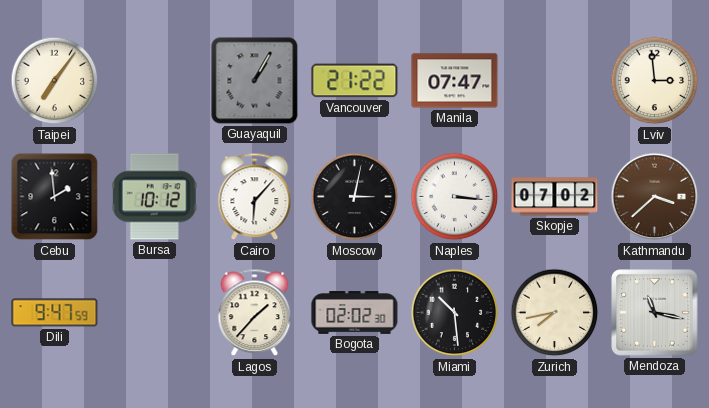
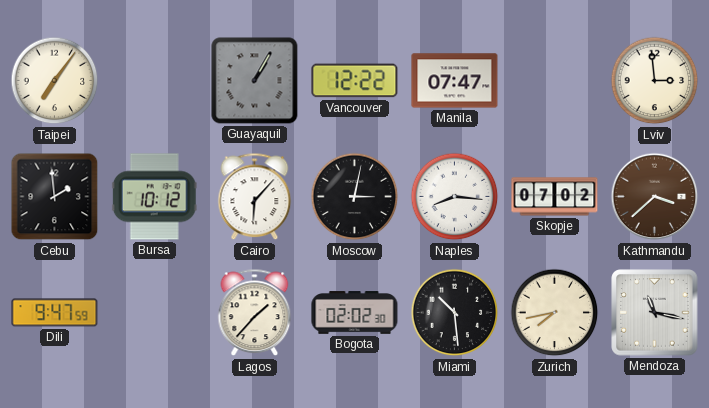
Vancouver: 21:22 -> 12:22
Naples: 3:16 -> 8:16
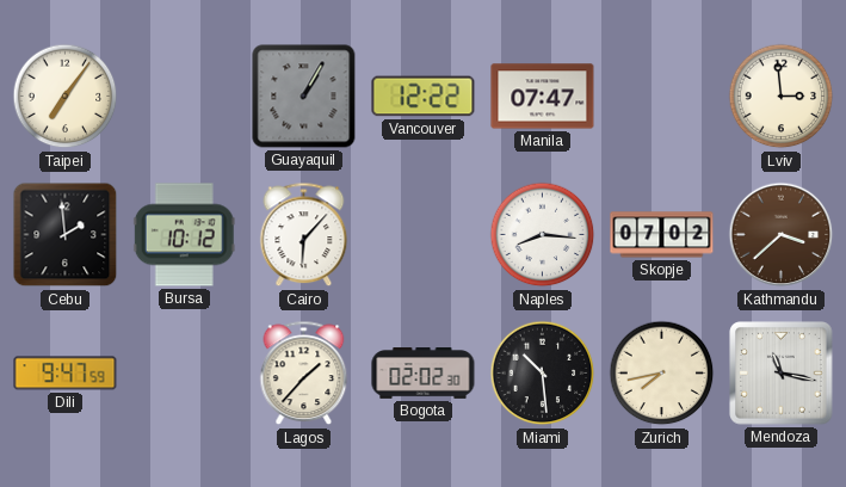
Moscow: 3:02 -> none
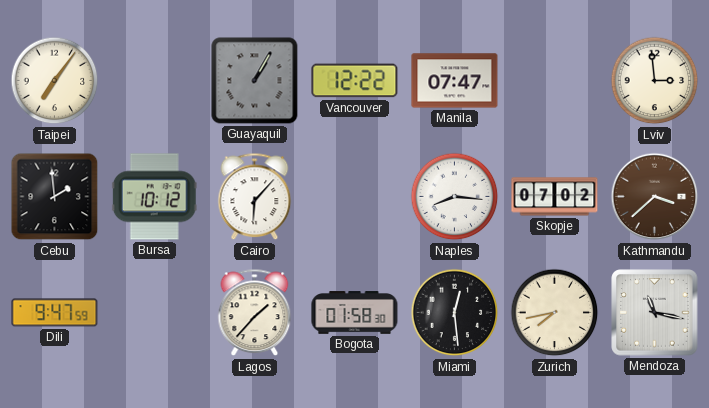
Bogota: 02:02 -> 01:58
Miami: 10:29 -> 12:29
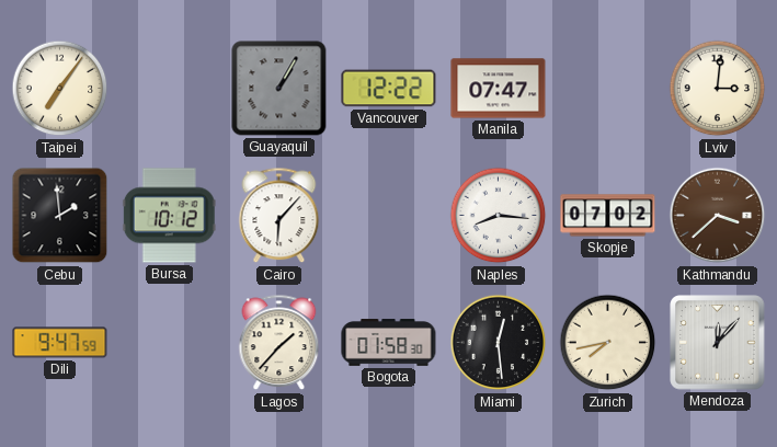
Lviv: 2:59 -> 3:01
Mendoza: 11:17 -> 12:07
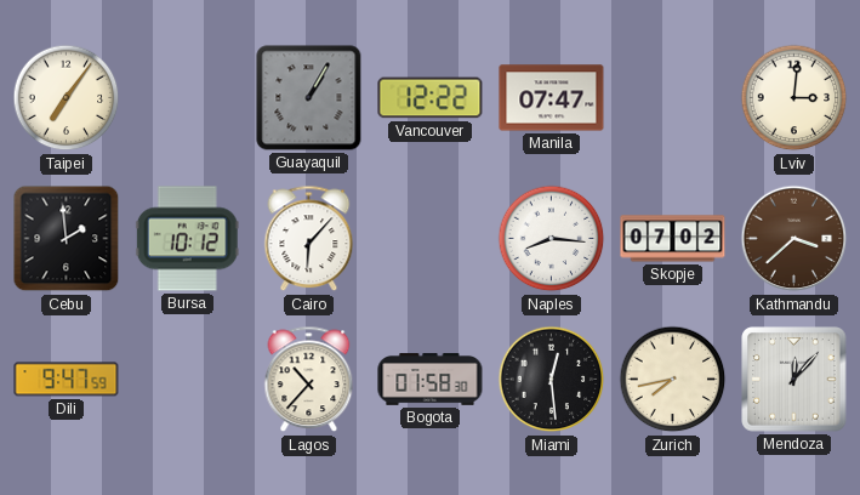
Lagos: 1:37 -> 10:37
